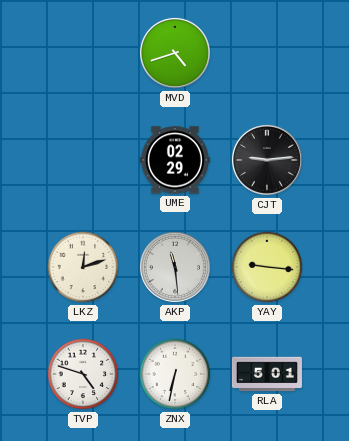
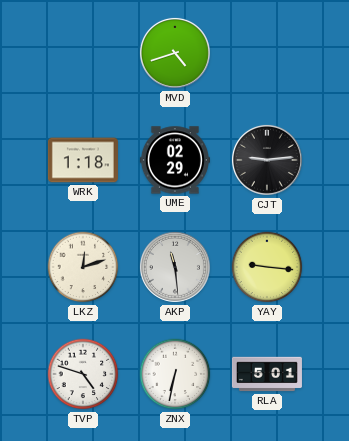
WRK: none -> 1:18
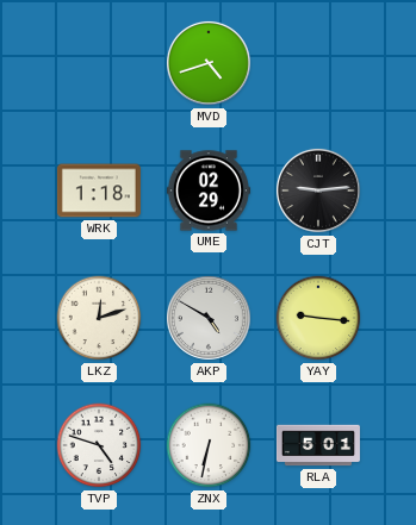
AKP: 11:29 -> 4:50
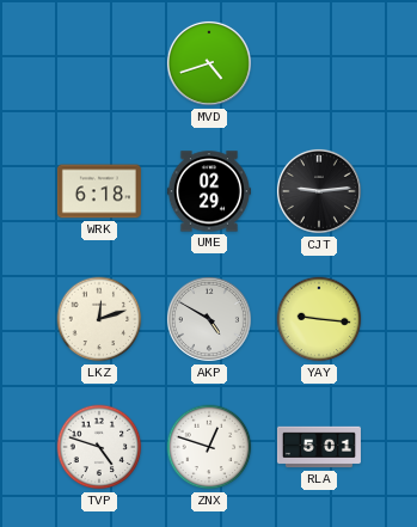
WRK: 1:18 -> 6:18
ZNX: 6:32 -> 12:48
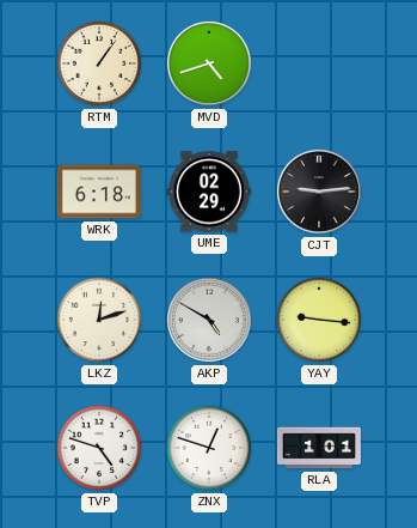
RTM: none -> 1:06
RLA: 5:01 -> 1:01
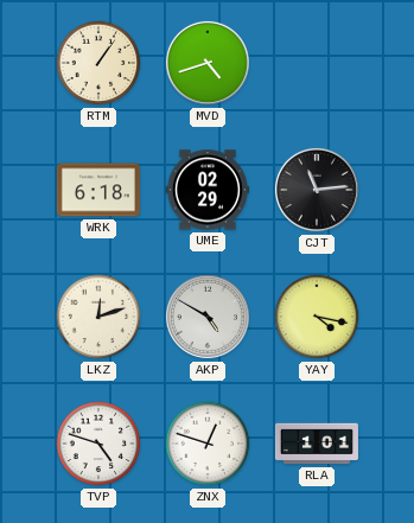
CJT: 9:14 -> 11:14
YAY: 9:16 -> 4:17
